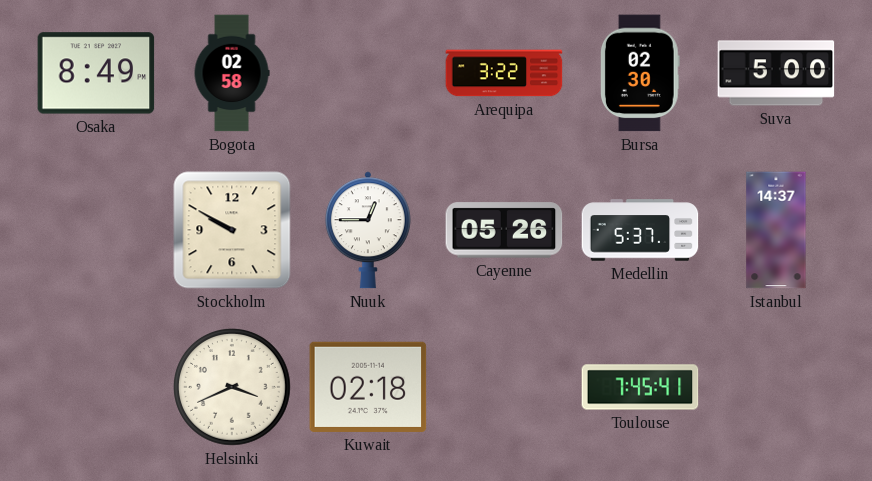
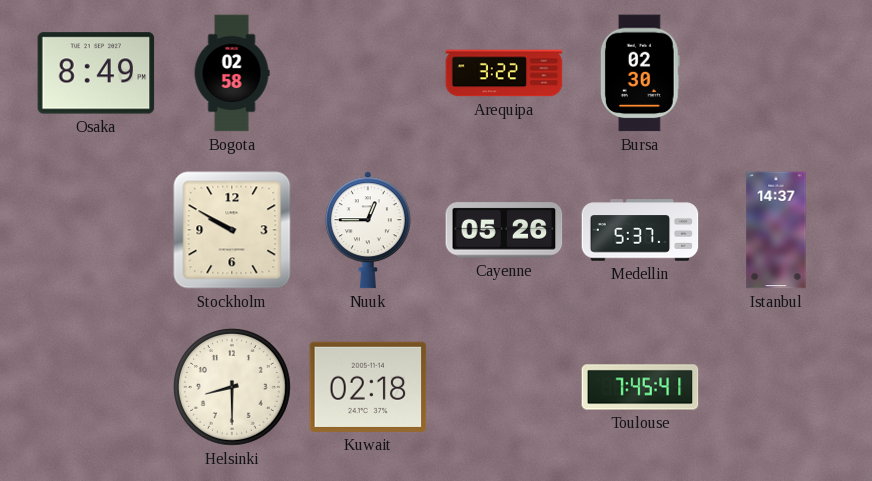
Suva: 5:00 -> none
Helsinki: 3:41 -> 8:30
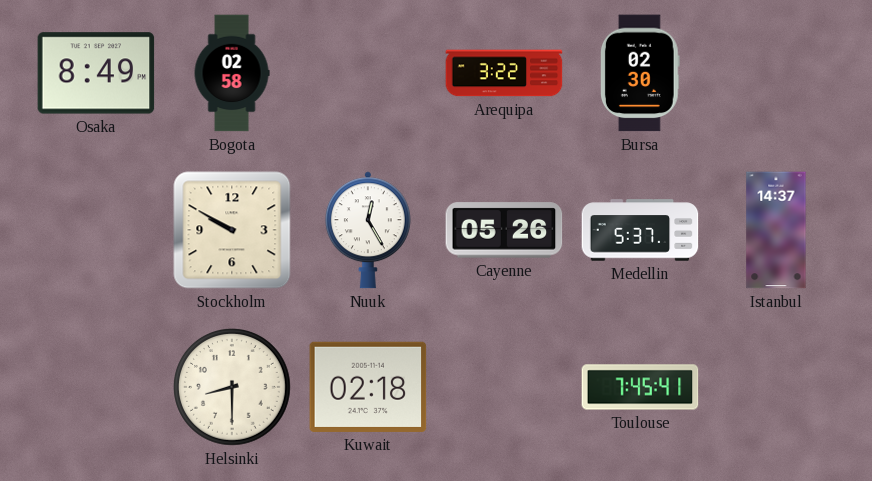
Nuuk: 12:45 -> 12:25
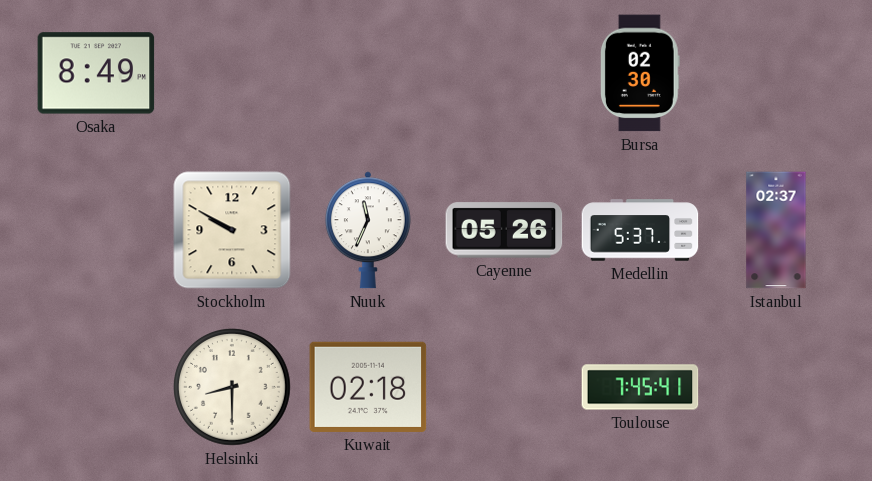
Bogota: 02:58 -> none
Arequipa: 3:22 -> none
Nuuk: 12:25 -> 11:34
Istanbul: 14:37 -> 02:37
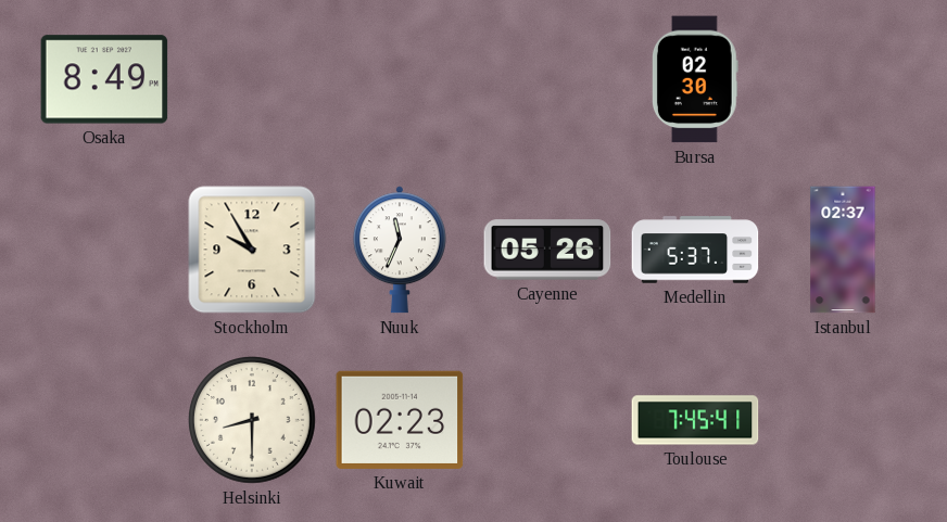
Stockholm: 9:50 -> 9:55
Kuwait: 02:18 -> 02:23
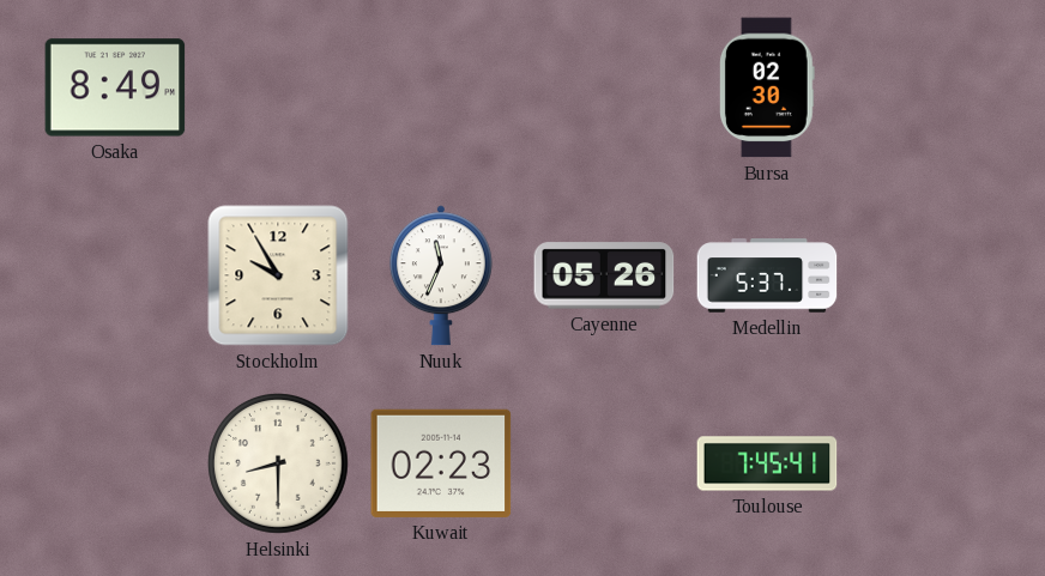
Istanbul: 02:37 -> none
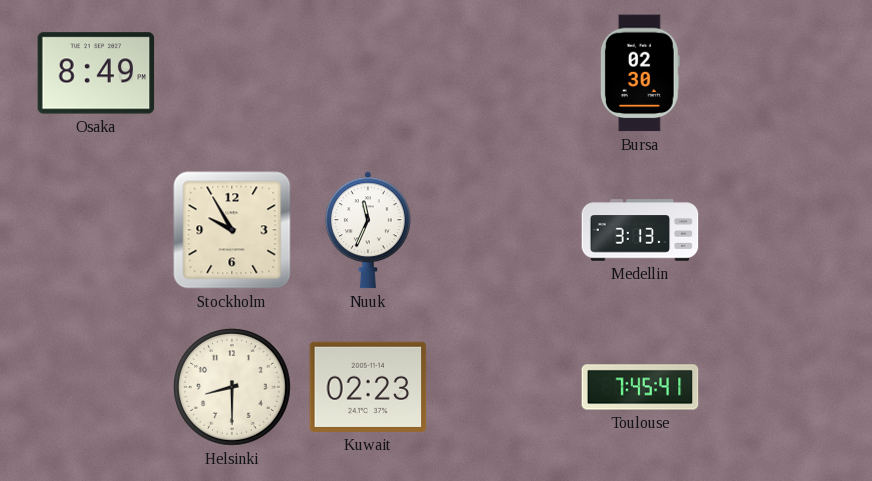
Cayenne: 05:26 -> none
Medellin: 5:37 -> 3:13
